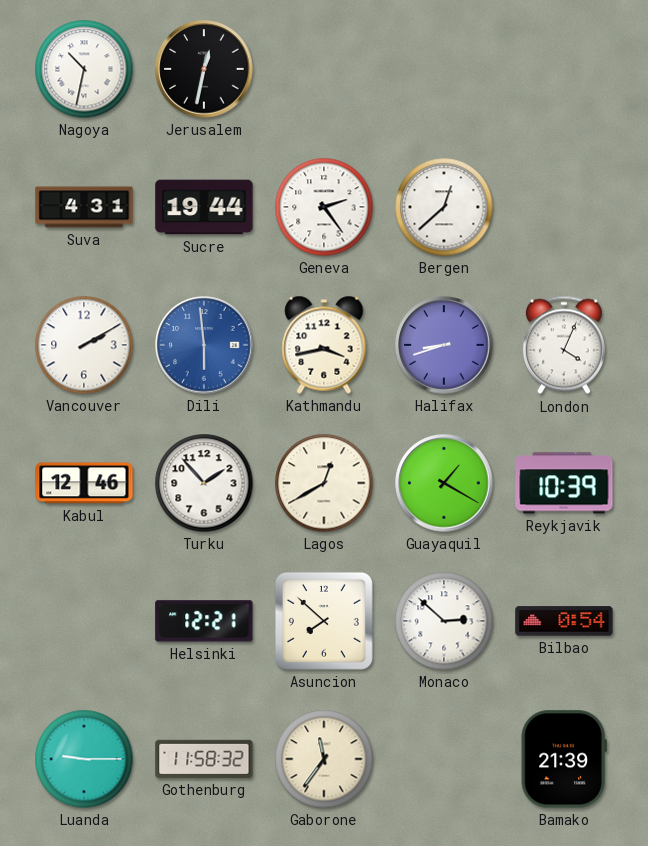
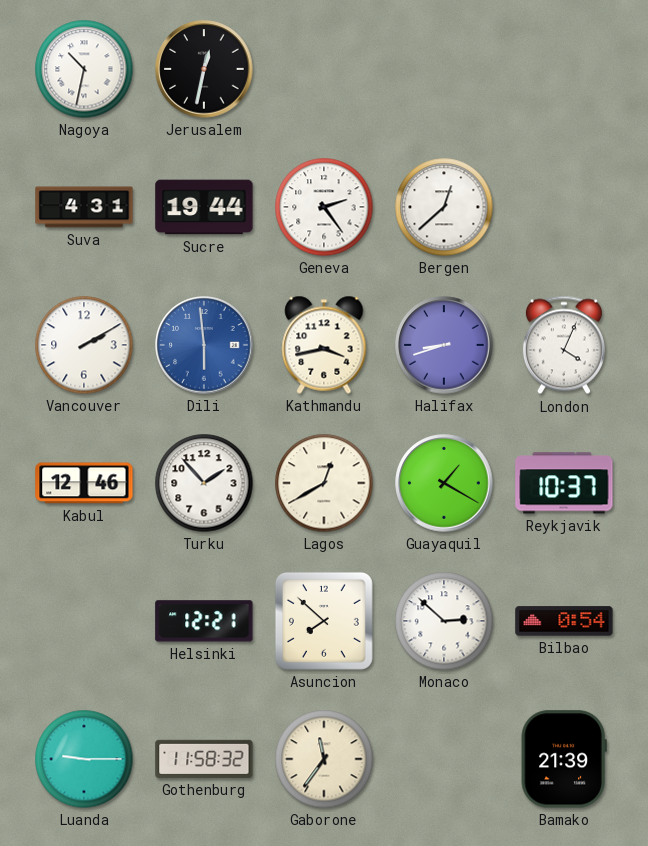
Reykjavik: 10:39 -> 10:37
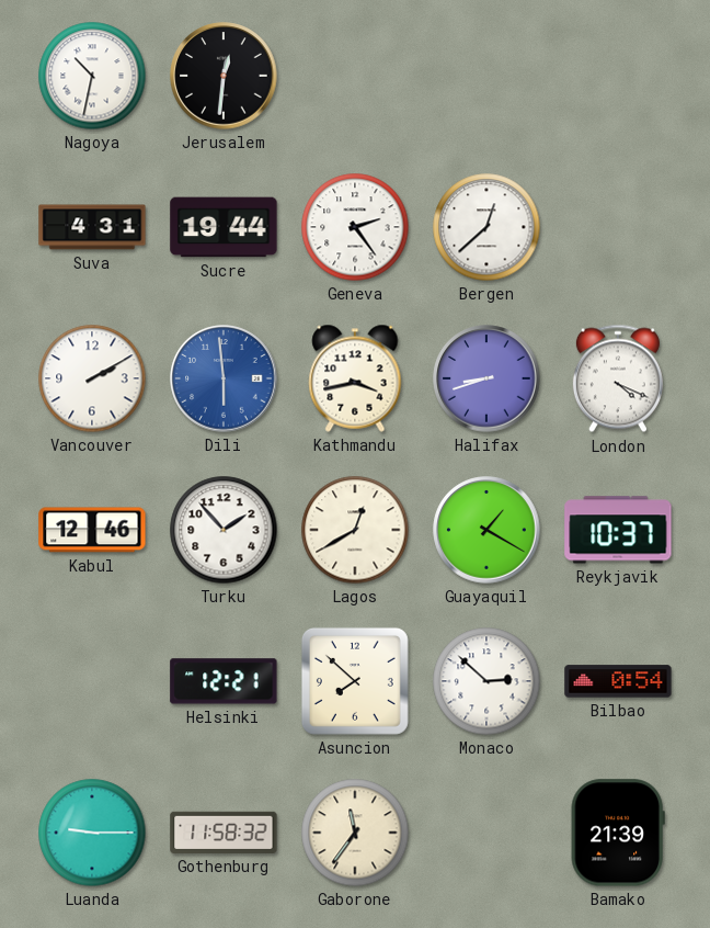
Jerusalem: 12:32 -> 12:31
London: 4:04 -> 4:19
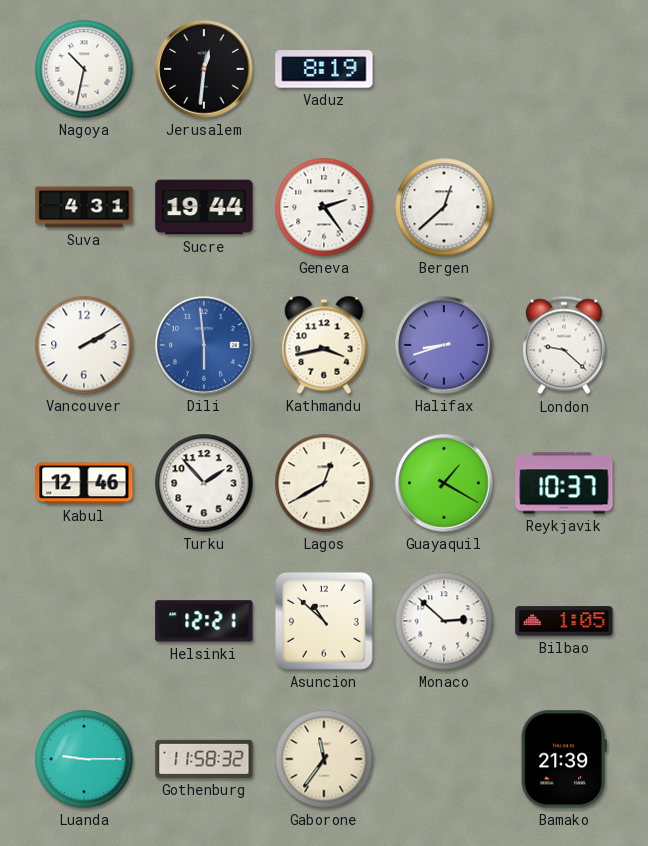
Vaduz: none -> 8:19
London: 4:19 -> 9:22
Asuncion: 7:52 -> 10:52
Bilbao: 0:54 -> 1:05
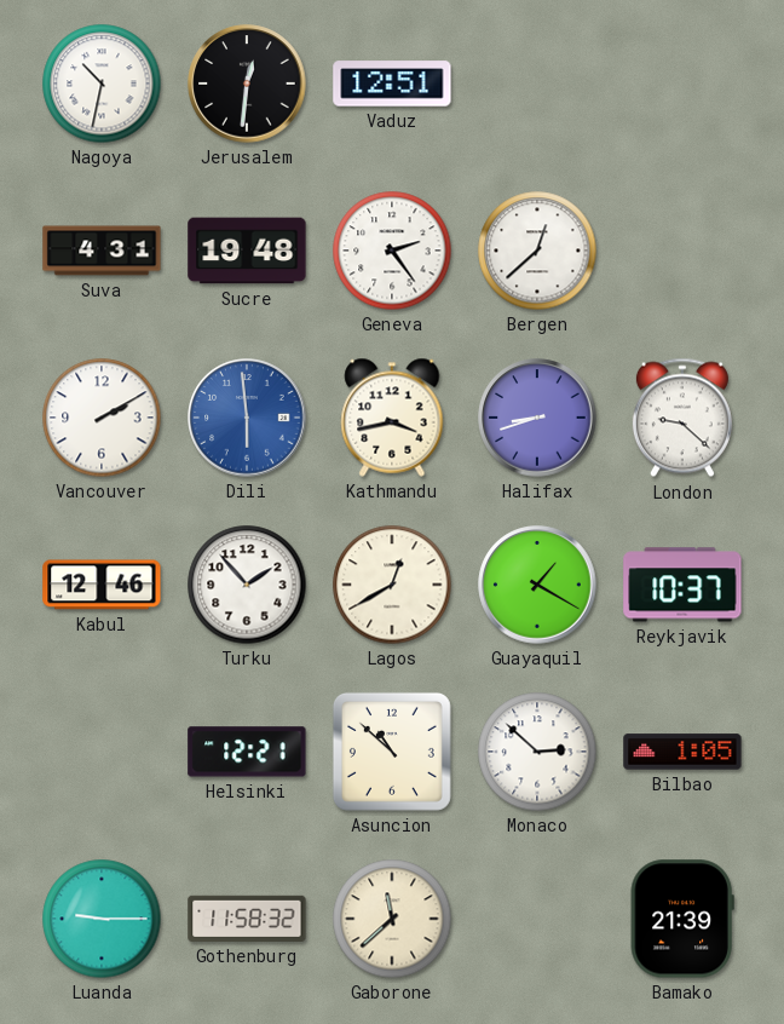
Vaduz: 8:19 -> 12:51
Sucre: 19:44 -> 19:48
Gaborone: 11:36 -> 11:38
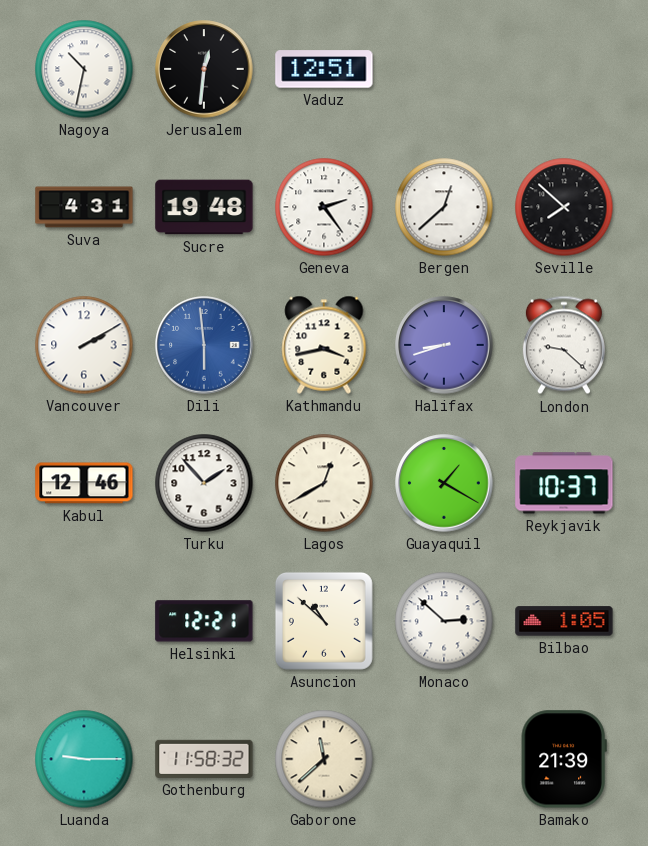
Seville: none -> 7:52
